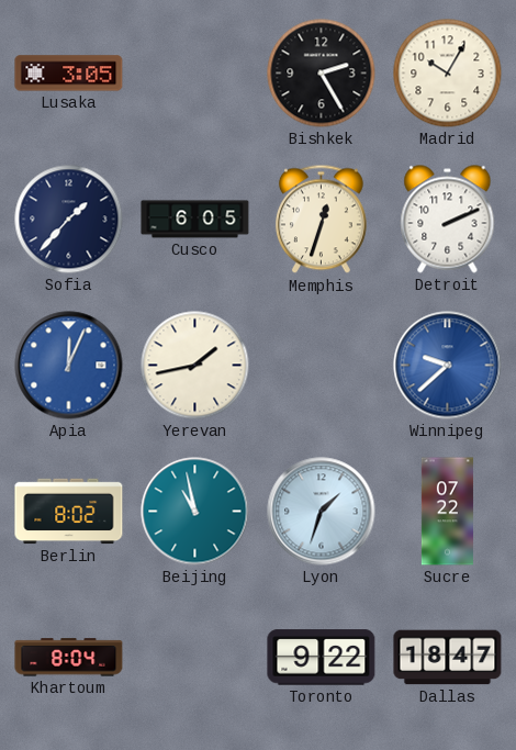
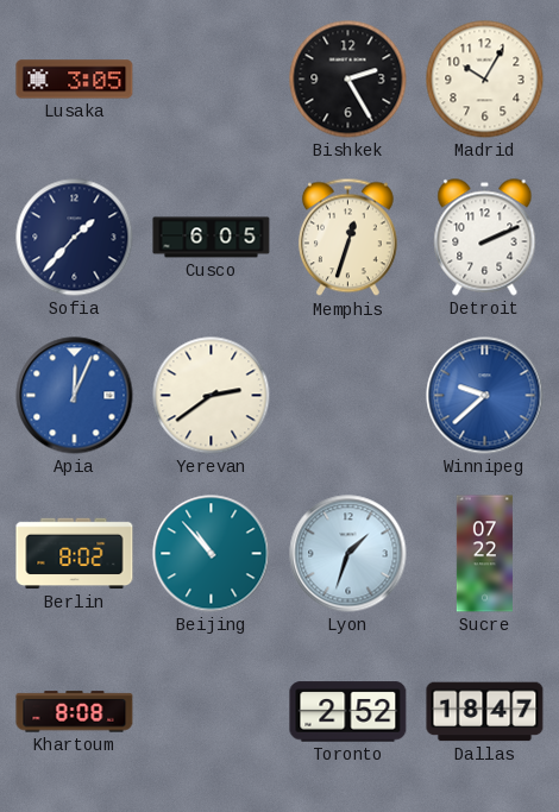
Yerevan: 1:43 -> 2:39
Beijing: 10:58 -> 10:53
Khartoum: 8:04 -> 8:08
Toronto: 9:22 -> 2:52
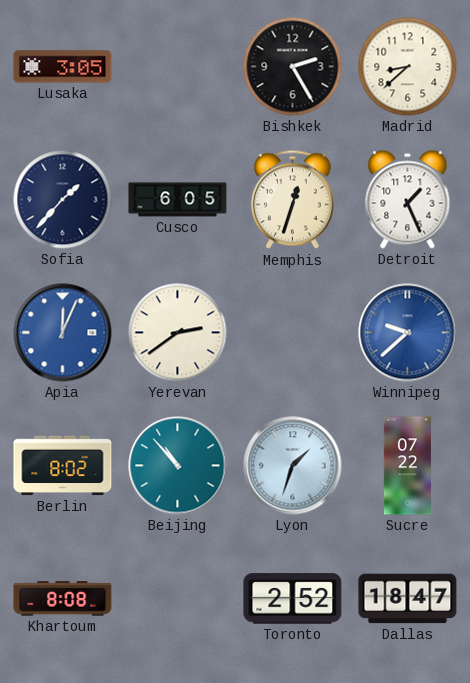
Madrid: 10:05 -> 8:38
Detroit: 2:11 -> 1:26
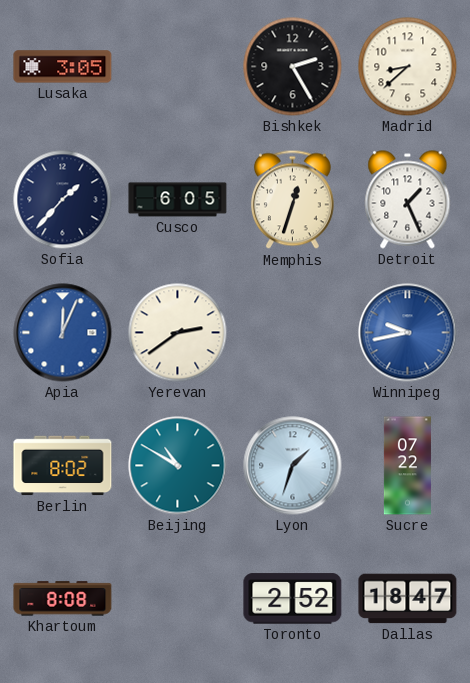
Winnipeg: 9:38 -> 9:43
Beijing: 10:53 -> 10:50
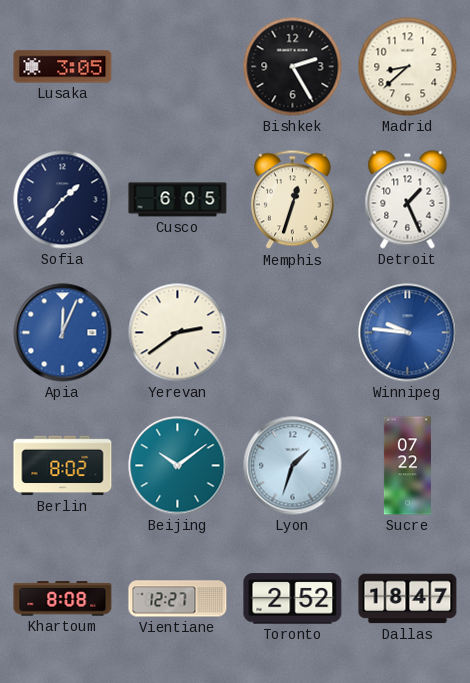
Winnipeg: 9:43 -> 9:46
Beijing: 10:50 -> 10:09
Vientiane: none -> 12:27
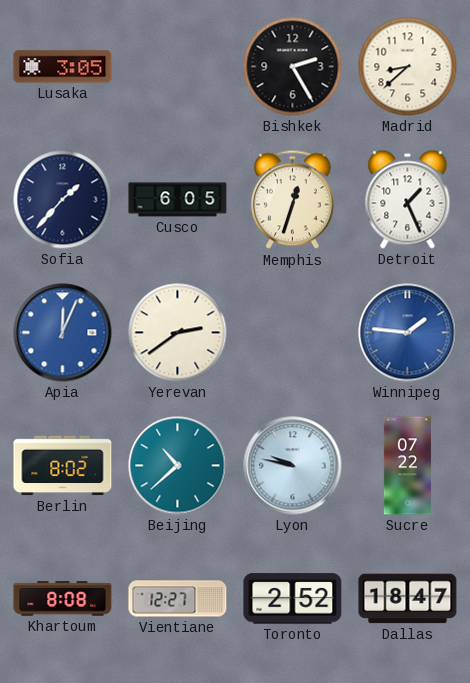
Winnipeg: 9:46 -> 1:46
Beijing: 10:09 -> 10:38
Lyon: 1:33 -> 9:47
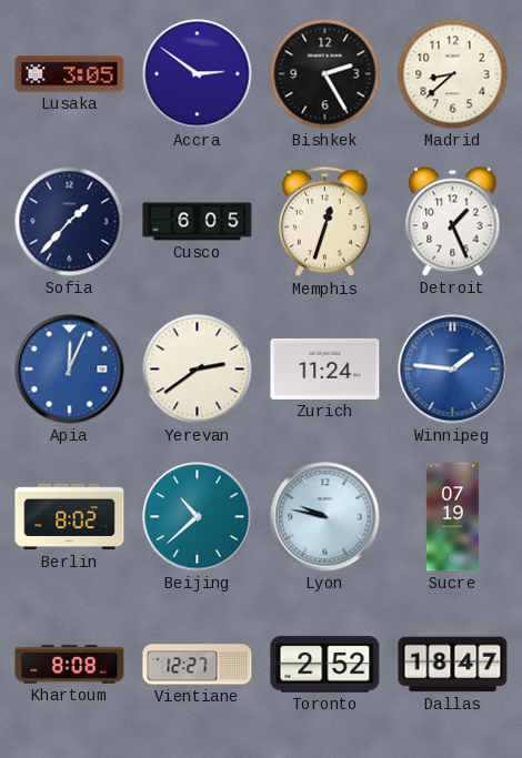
Accra: none -> 2:51
Zurich: none -> 11:24
Sucre: 07:22 -> 07:19
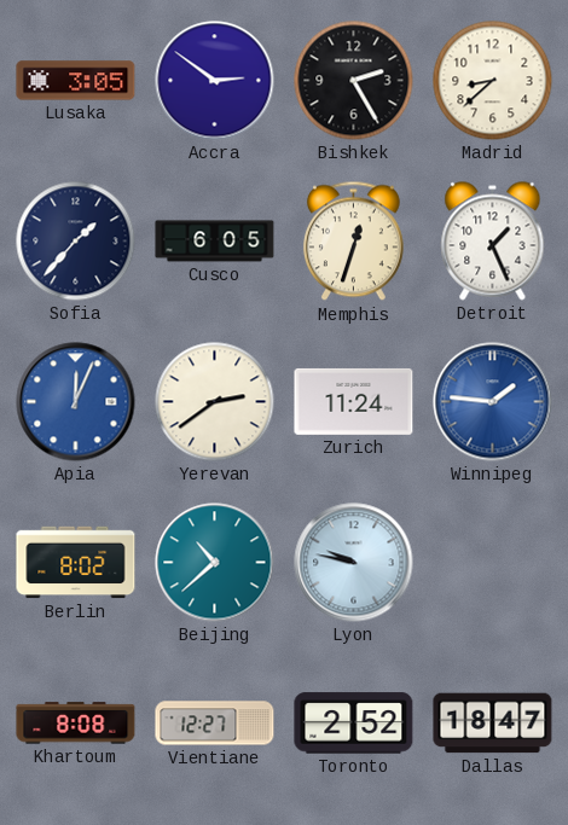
Sucre: 07:19 -> none
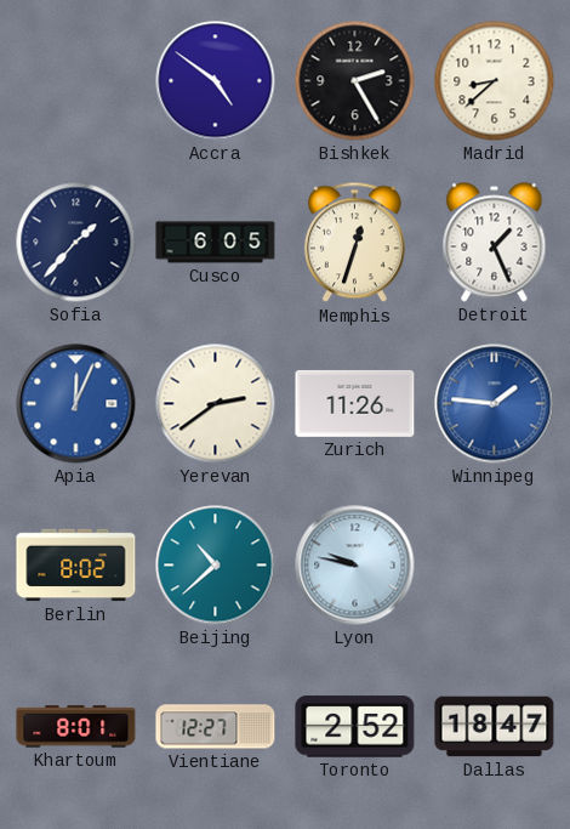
Lusaka: 3:05 -> none
Accra: 2:51 -> 4:51
Zurich: 11:24 -> 11:26
Khartoum: 8:08 -> 8:01
